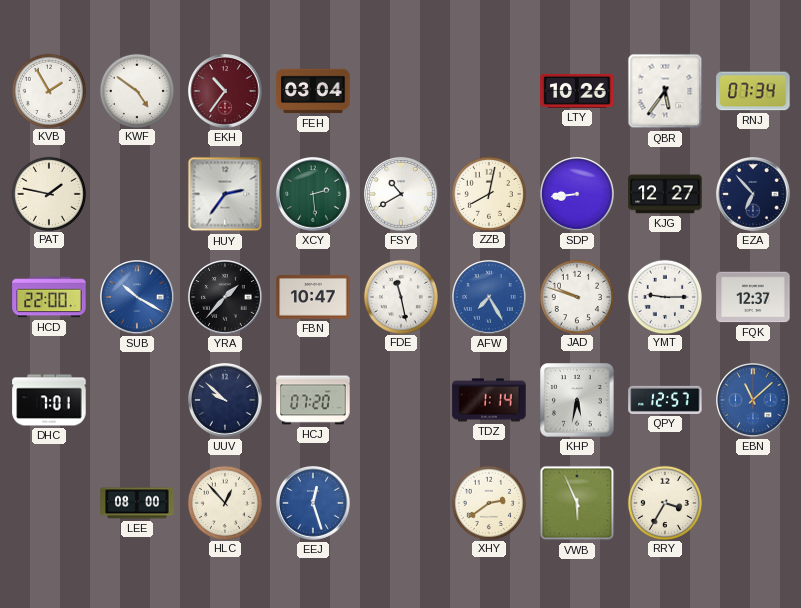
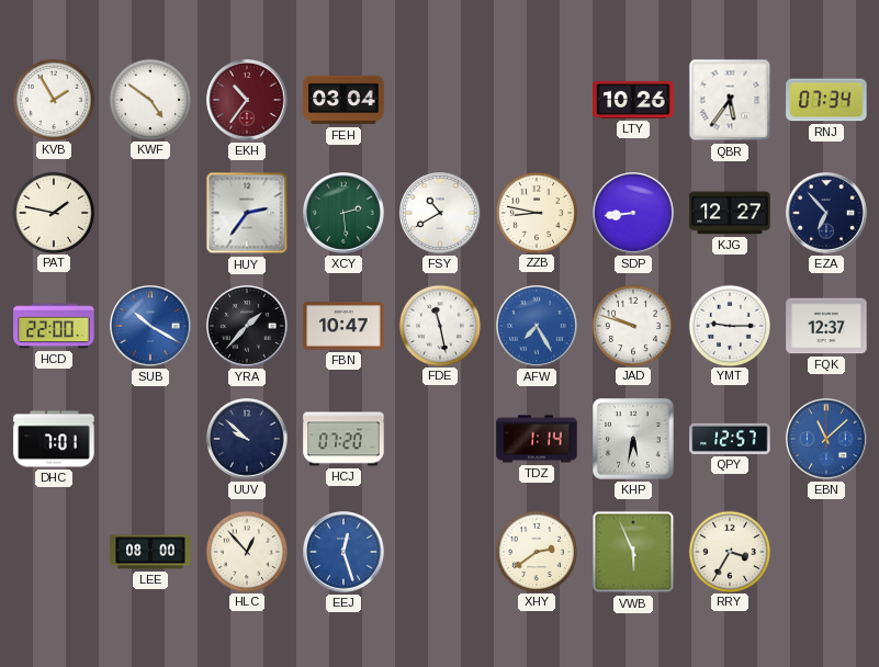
ZZB: 8:02 -> 8:47
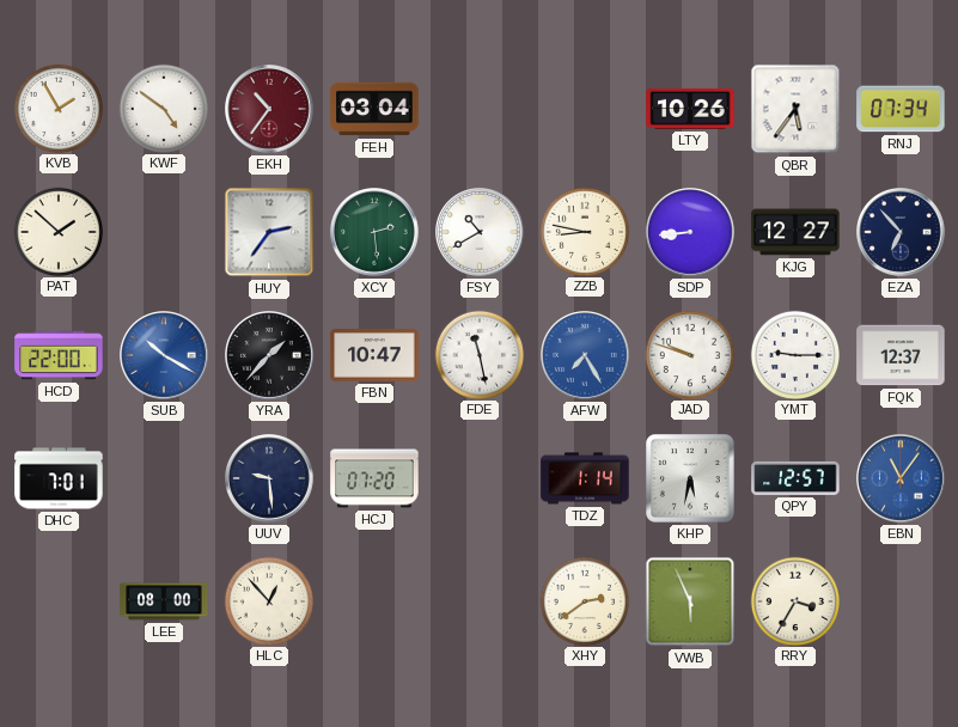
PAT: 1:47 -> 1:52
UUV: 9:52 -> 9:29
EBN: 11:08 -> 11:06
EEJ: 12:27 -> none
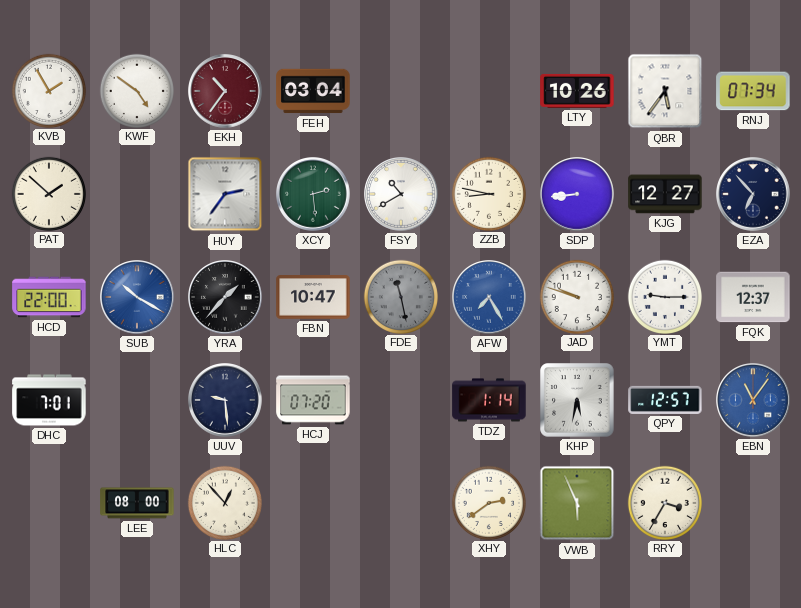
FDE dial: white -> grey
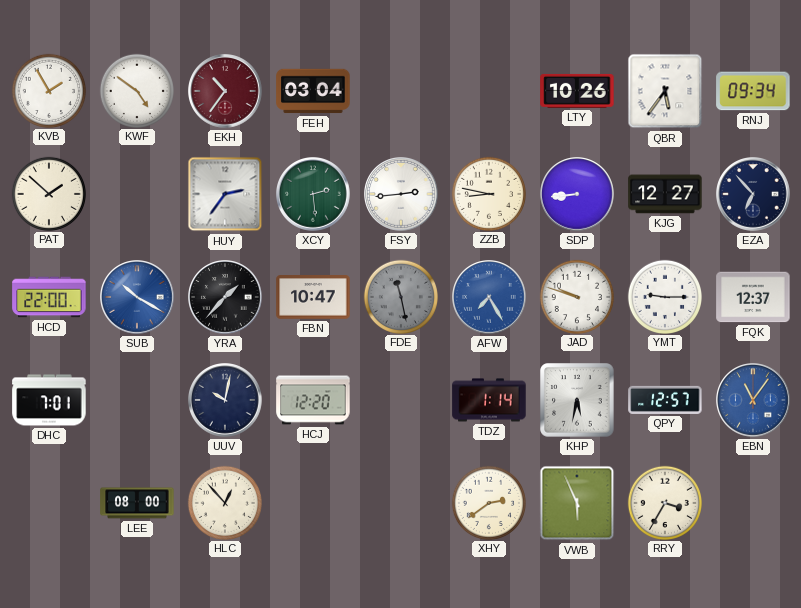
RNJ: 07:34 -> 09:34
FSY: 10:40 -> 2:44
UUV: 9:29 -> 10:02
HCJ: 07:20 -> 12:20
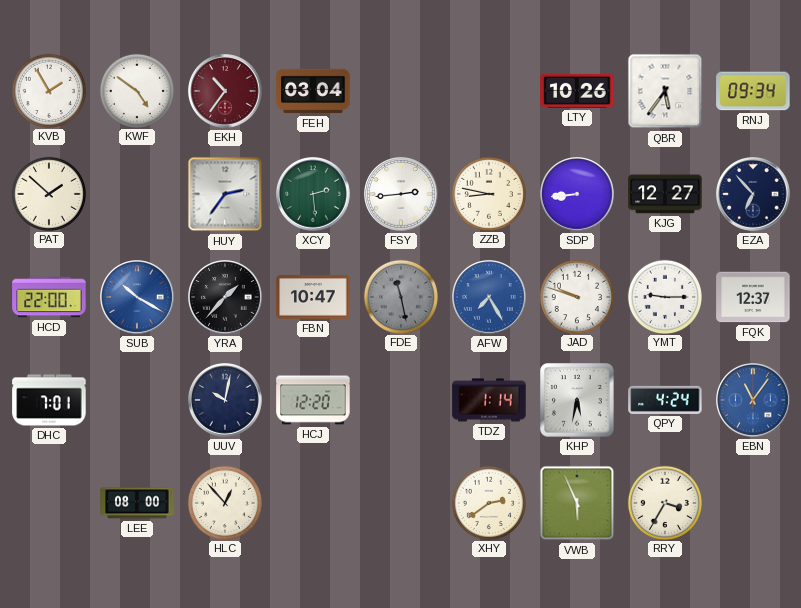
QPY: 12:57 -> 4:24
